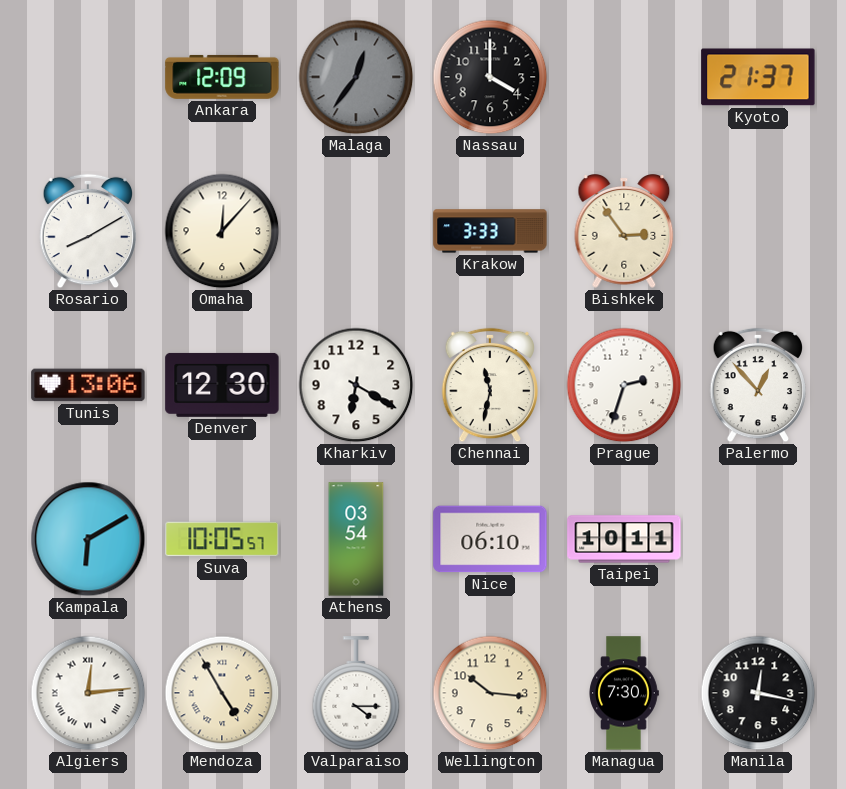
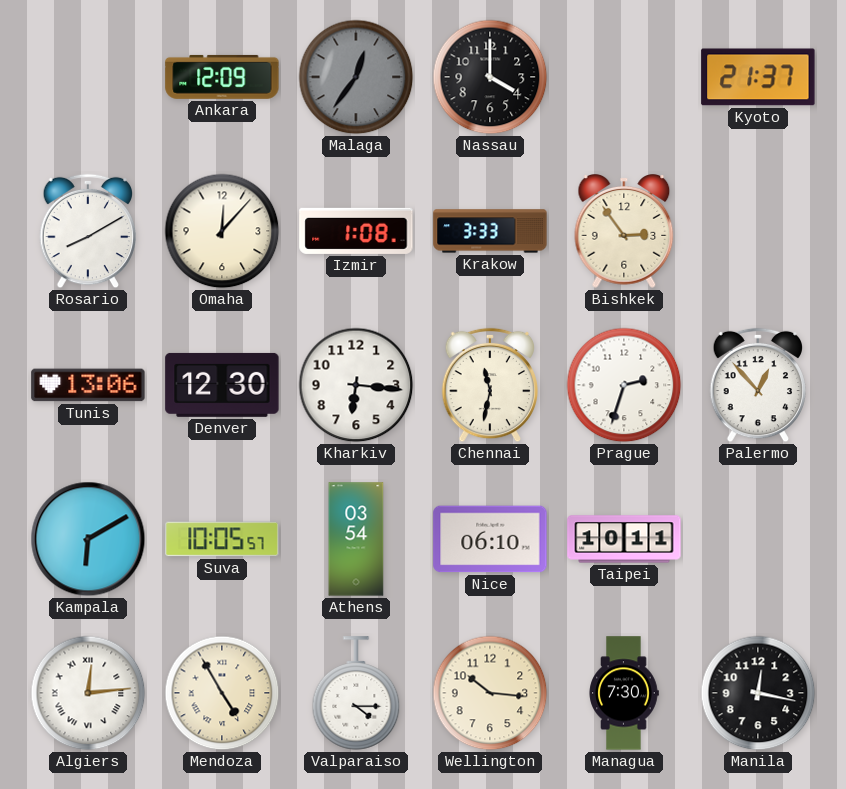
Izmir: none -> 1:08
Kharkiv: 6:20 -> 6:16
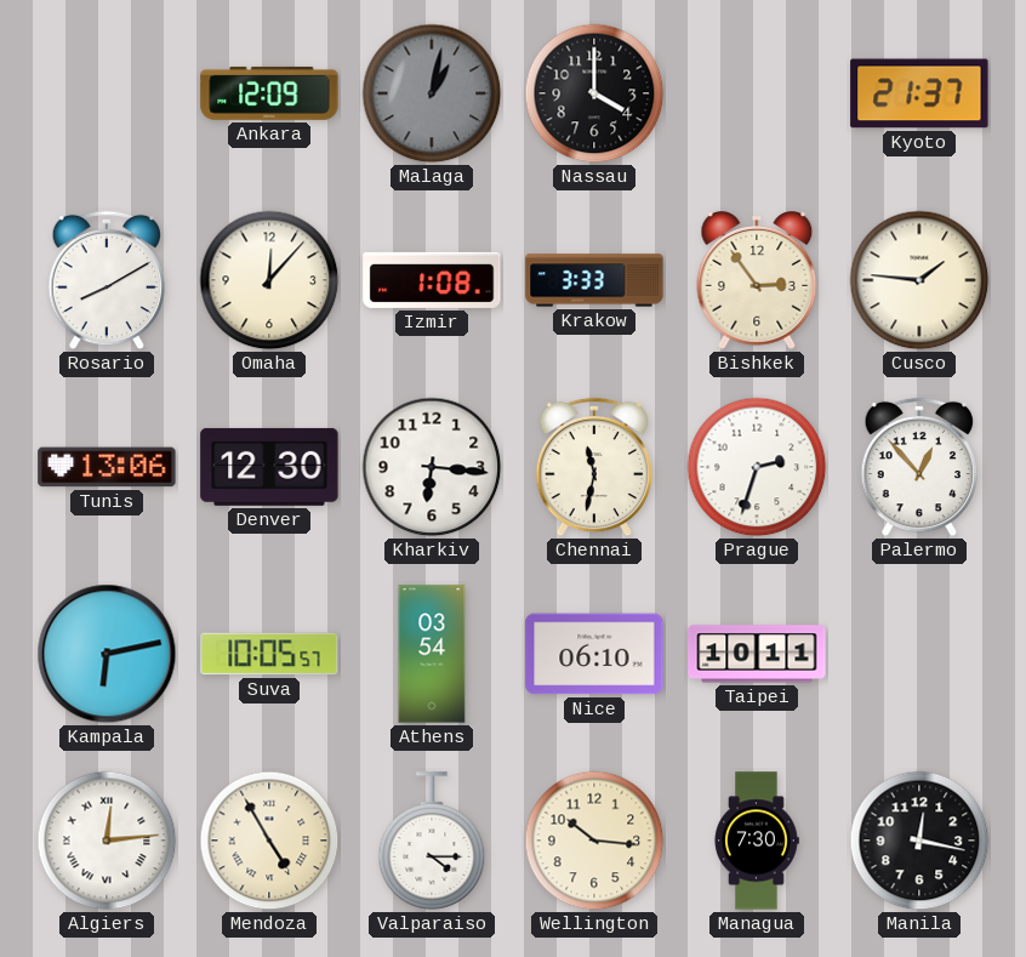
Malaga: 12:36 -> 1:02
Cusco: none -> 1:46
Kampala: 6:10 -> 6:13
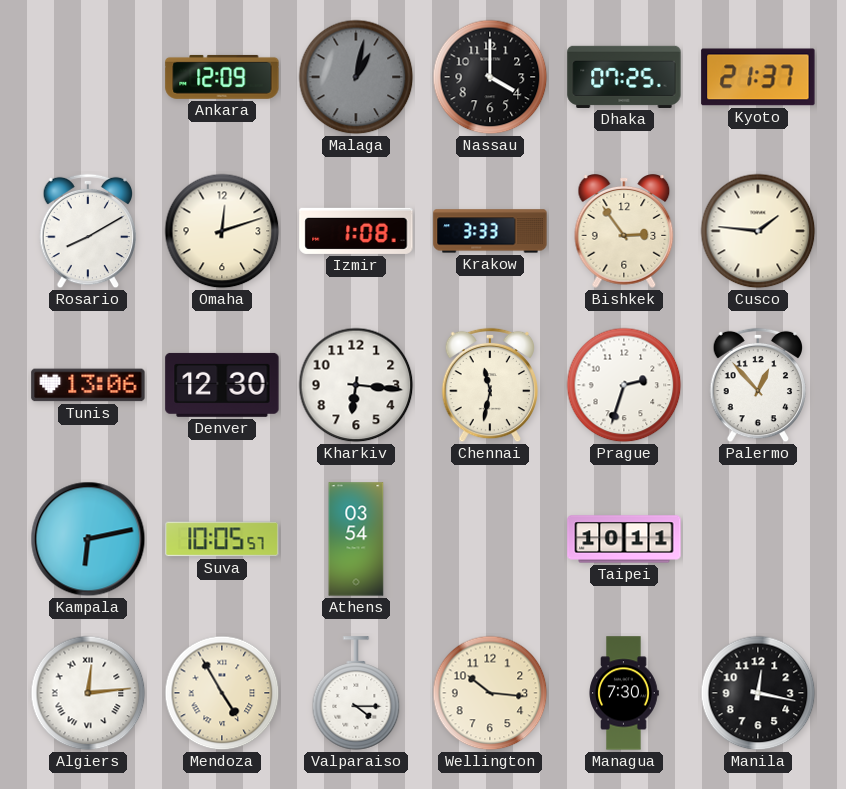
Dhaka: none -> 07:25
Omaha: 12:07 -> 12:12
Nice: 06:10 -> none
